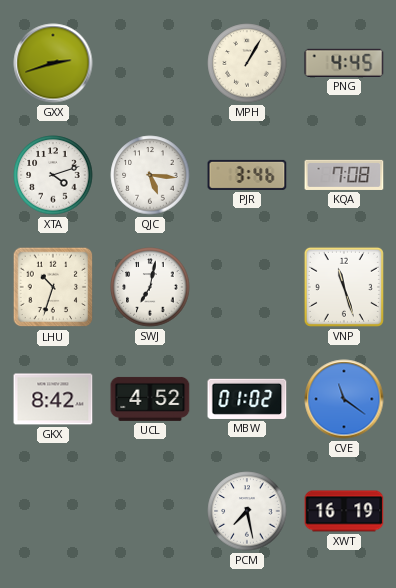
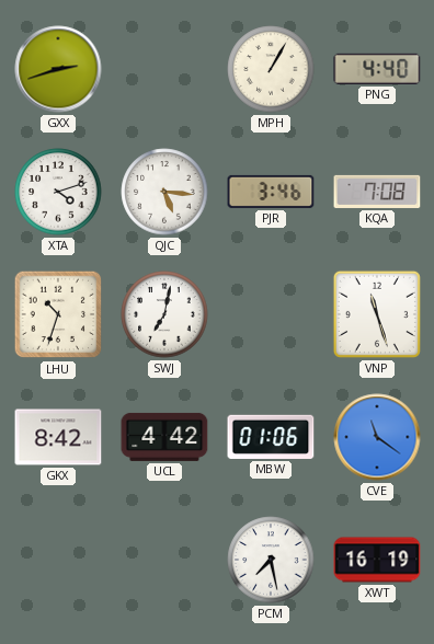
PNG: 4:45 -> 4:40
UCL: 4:52 -> 4:42
MBW: 01:02 -> 01:06
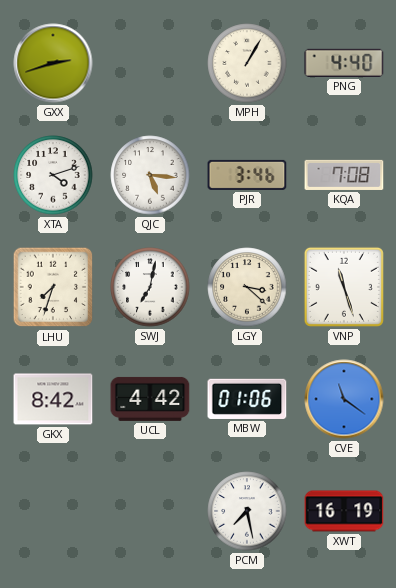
LHU: 10:33 -> 7:33
LGY: none -> 3:22
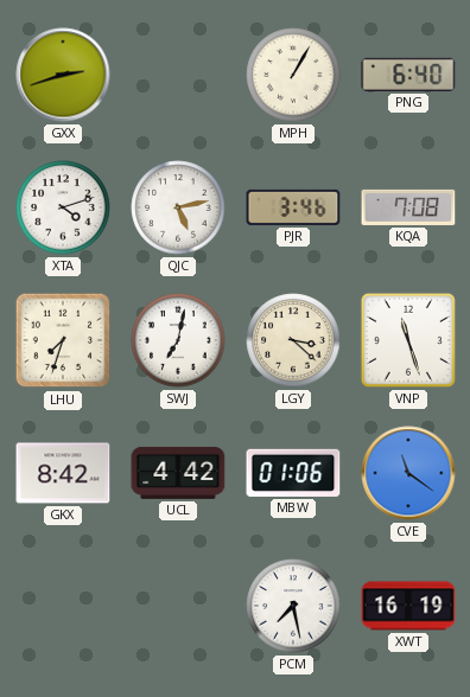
PNG: 4:40 -> 6:40
QJC: 5:16 -> 5:13
